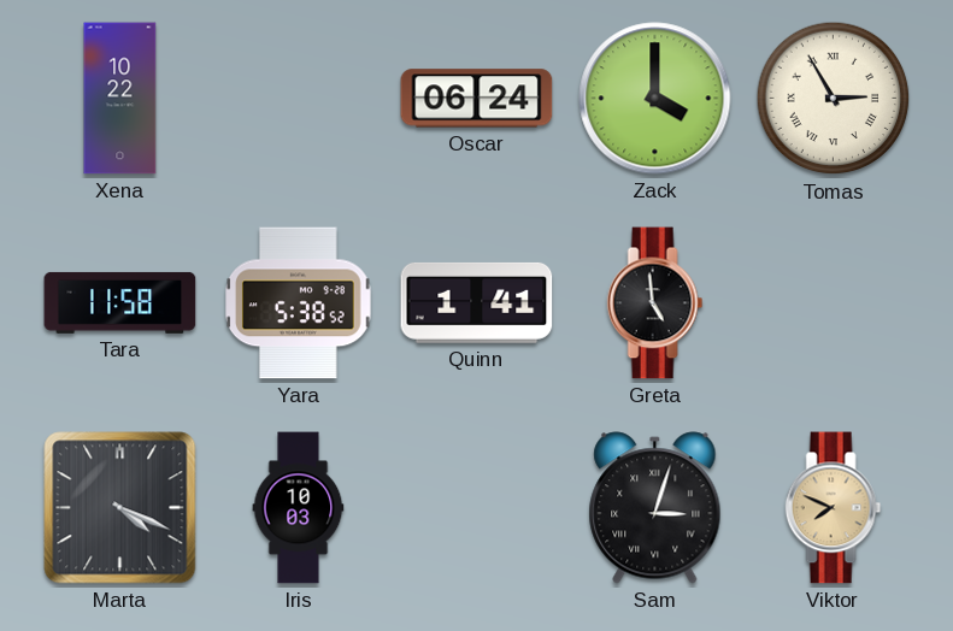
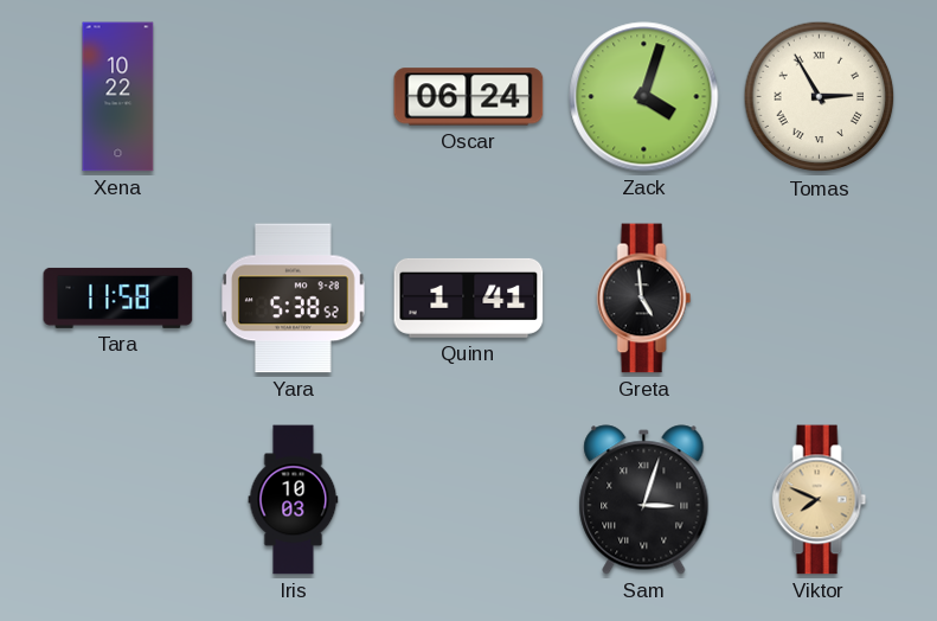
Zack: 4:00 -> 4:03
Marta: 4:19 -> none
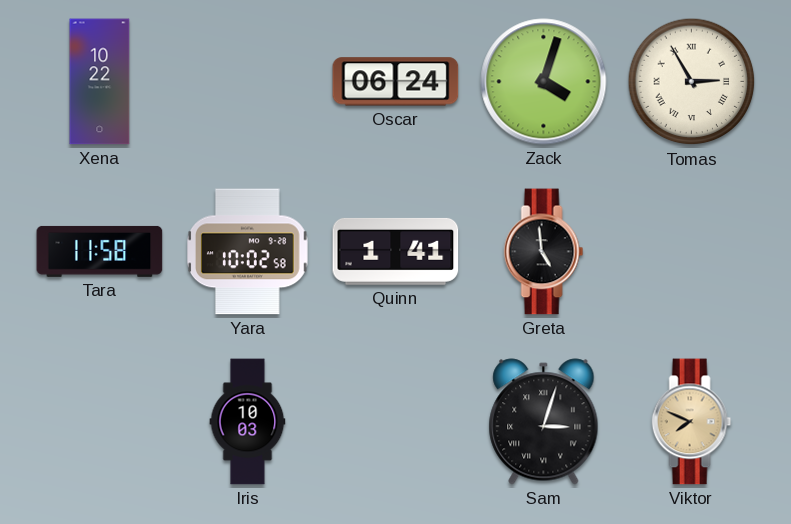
Yara: 5:38 -> 10:02
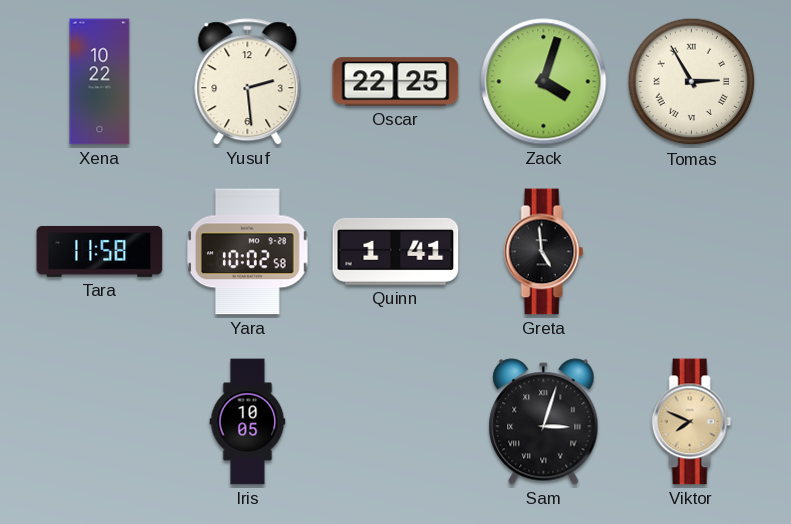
Yusuf: none -> 2:29
Oscar: 06:24 -> 22:25
Iris: 10:03 -> 10:05
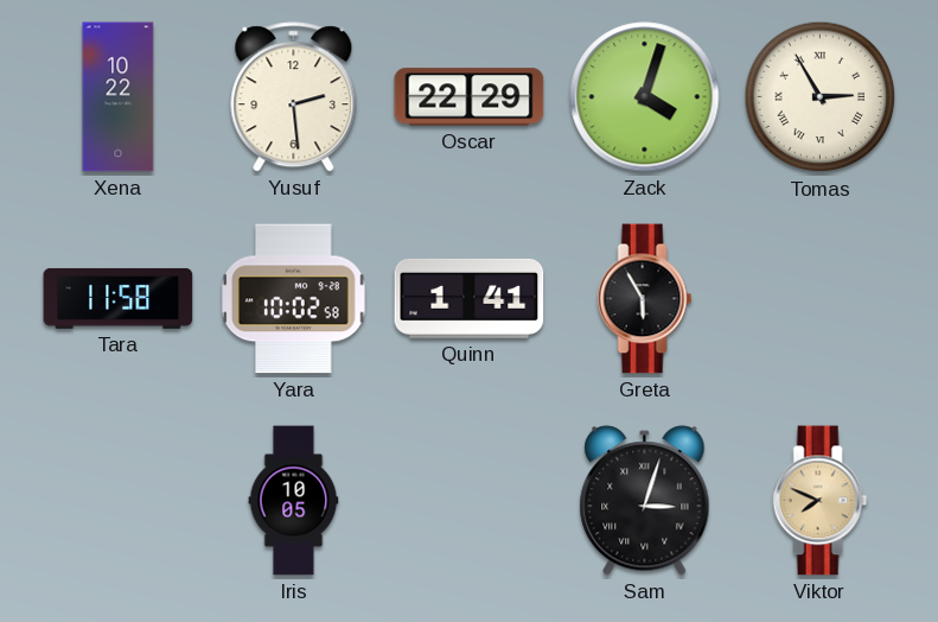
Oscar: 22:25 -> 22:29
Greta: 4:59 -> 5:55
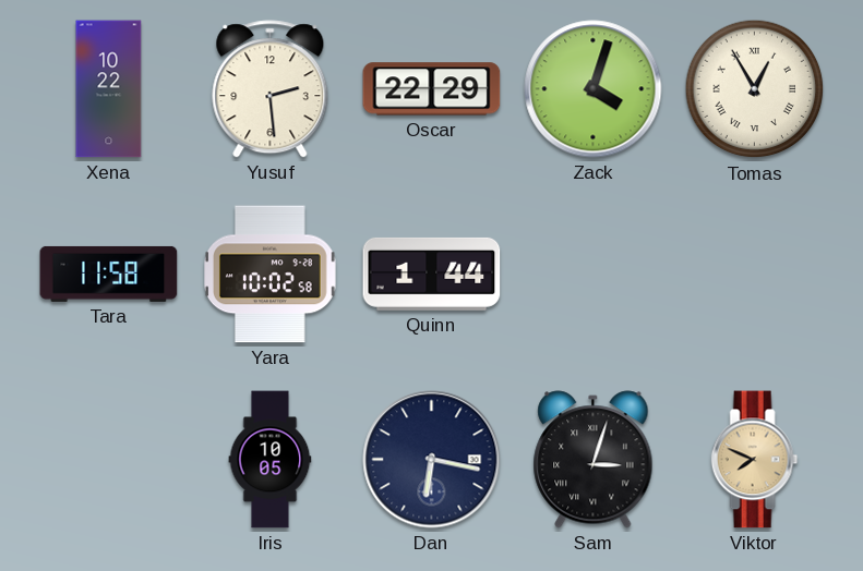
Tomas: 2:55 -> 12:55
Quinn: 1:41 -> 1:44
Greta: 5:55 -> none
Dan: none -> 6:17
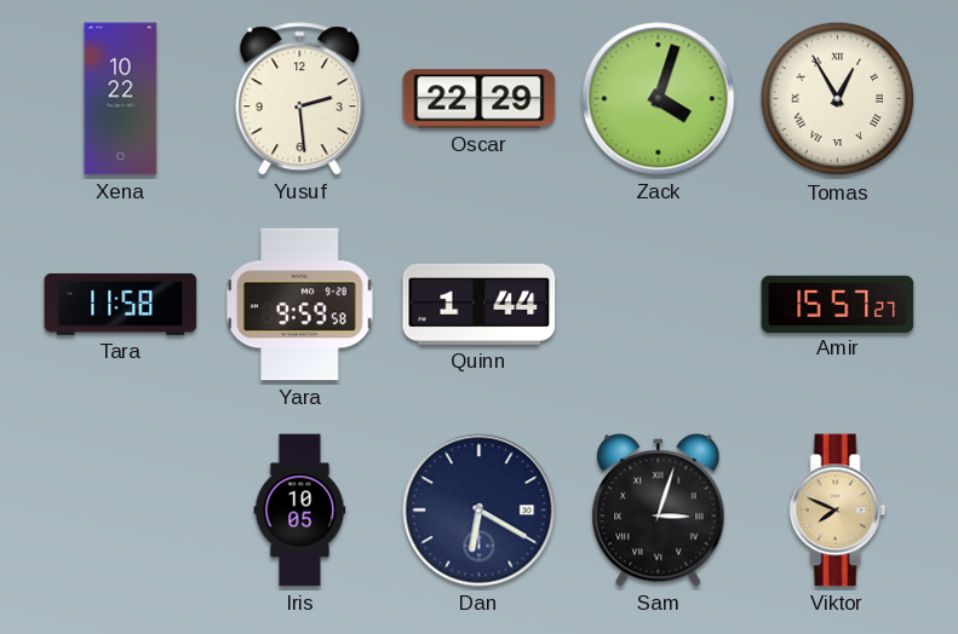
Yara: 10:02 -> 9:59
Amir: none -> 15:57
Dan: 6:17 -> 6:20
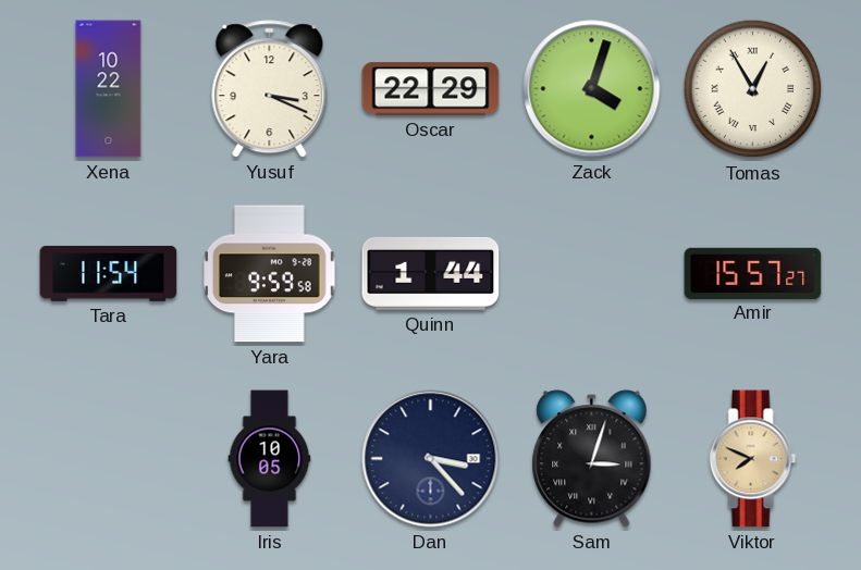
Yusuf: 2:29 -> 3:19
Tara: 11:58 -> 11:54
Dan: 6:20 -> 3:23
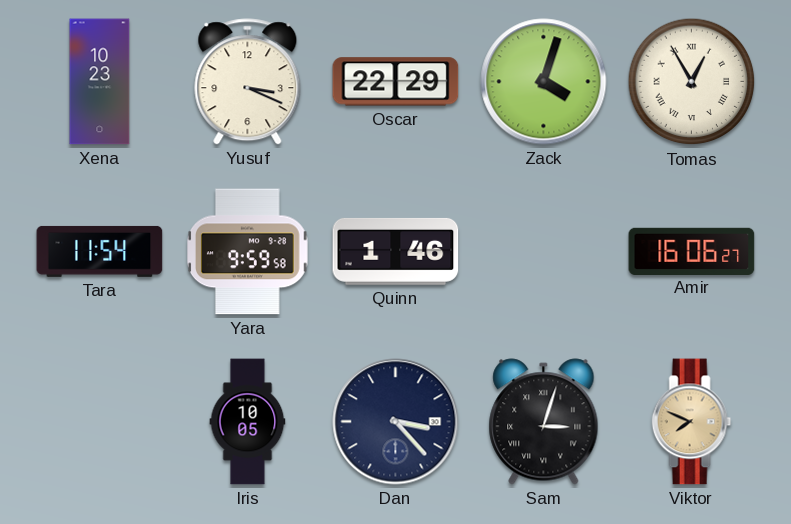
Xena: 10:22 -> 10:23
Quinn: 1:44 -> 1:46
Amir: 15:57 -> 16:06
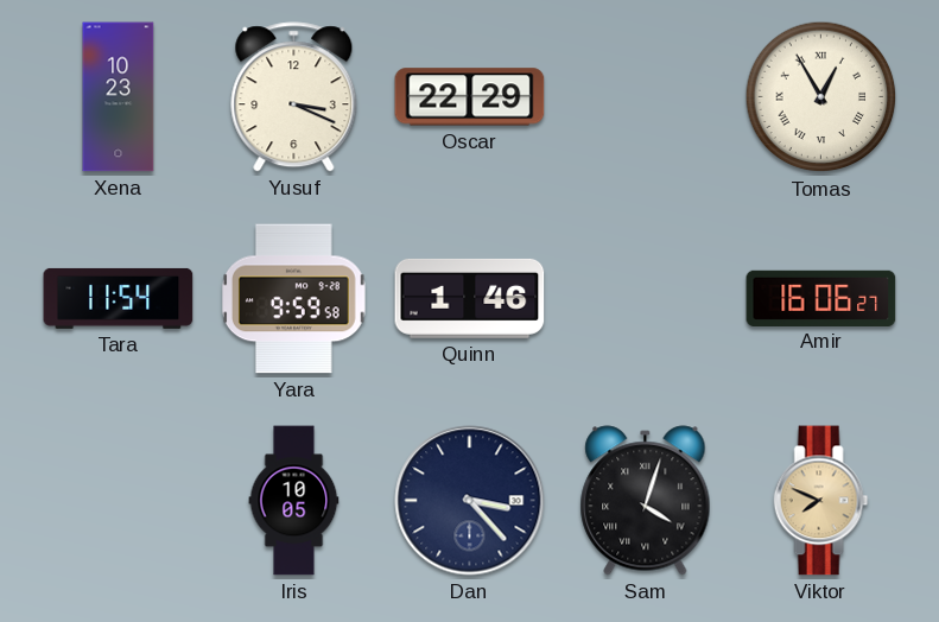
Zack: 4:03 -> none
Sam: 3:03 -> 4:03
